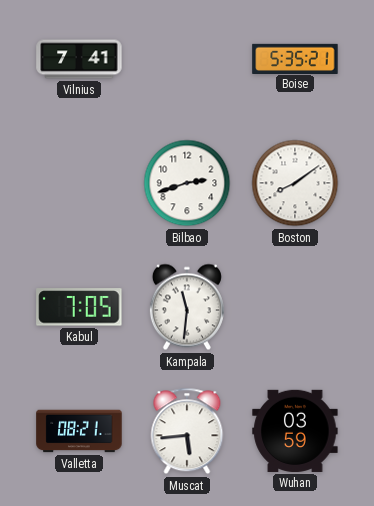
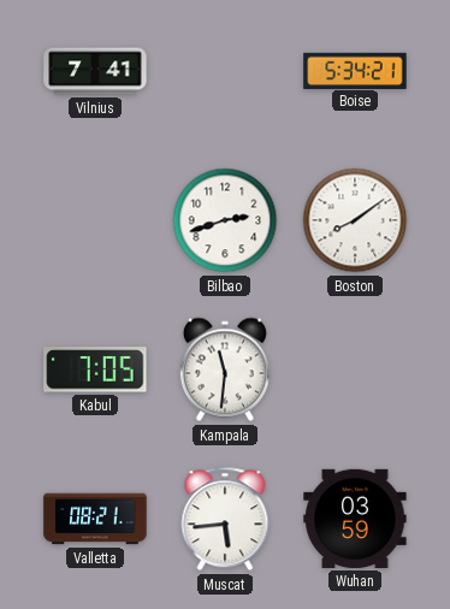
Boise: 5:35 -> 5:34
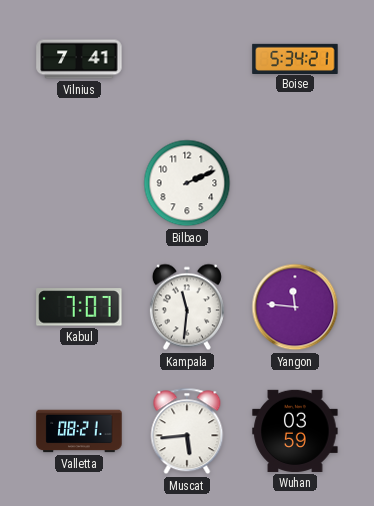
Bilbao: 2:42 -> 2:11
Boston: 8:09 -> none
Kabul: 7:05 -> 7:07
Yangon: none -> 11:46
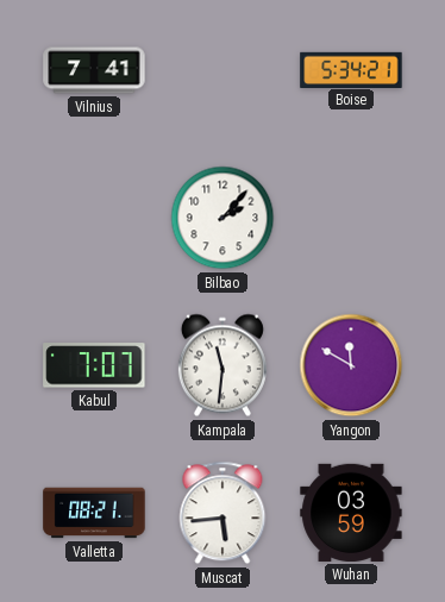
Bilbao: 2:11 -> 2:07
Yangon: 11:46 -> 11:50
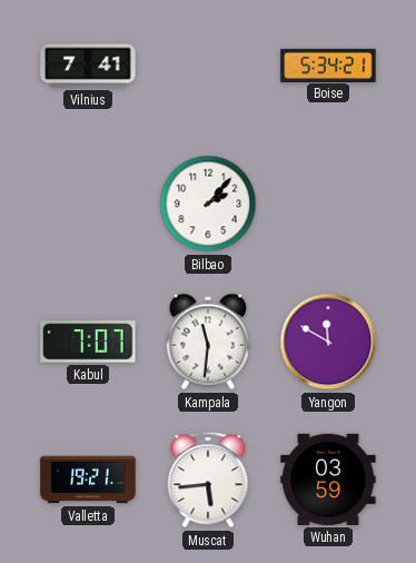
Valletta: 08:21 -> 19:21
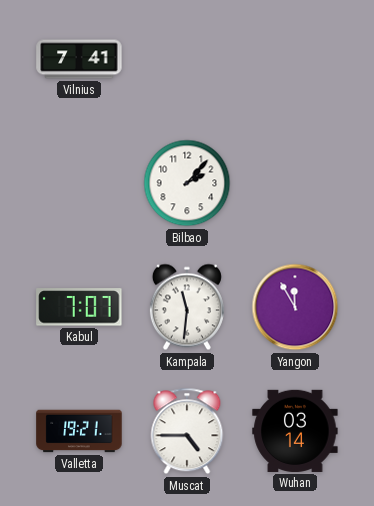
Boise: 5:34 -> none
Yangon: 11:50 -> 11:55
Muscat: 5:44 -> 4:45
Wuhan: 03:59 -> 03:14
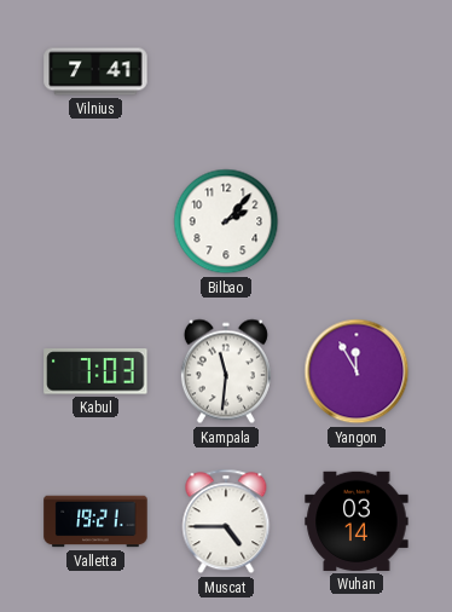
Kabul: 7:07 -> 7:03
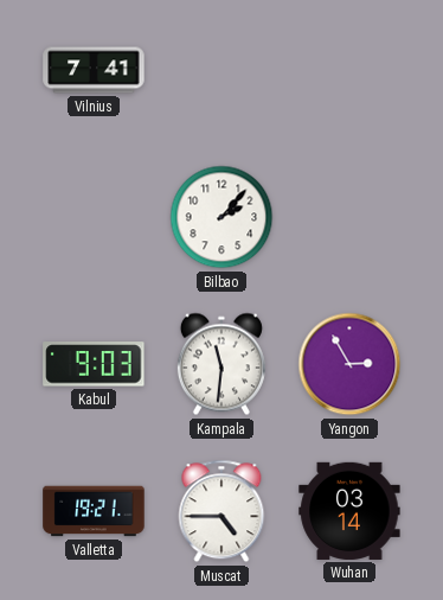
Kabul: 7:03 -> 9:03
Yangon: 11:55 -> 2:55
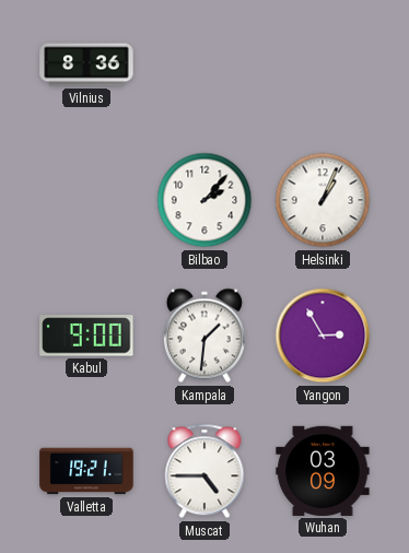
Vilnius: 7:41 -> 8:36
Helsinki: none -> 1:04
Kabul: 9:03 -> 9:00
Kampala: 11:31 -> 1:31
Wuhan: 03:14 -> 03:09
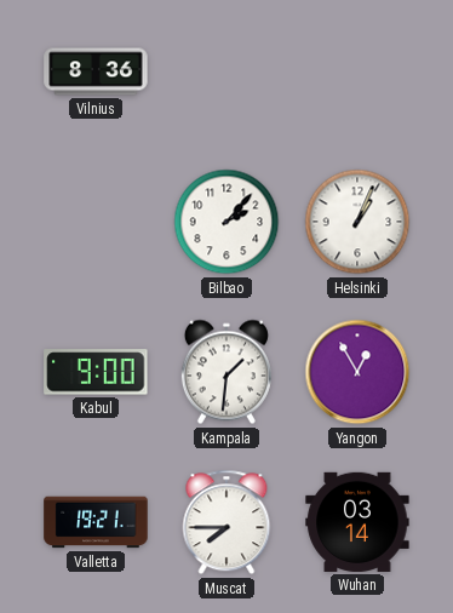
Yangon: 2:55 -> 12:55
Muscat: 4:45 -> 7:45
Wuhan: 03:09 -> 03:14
